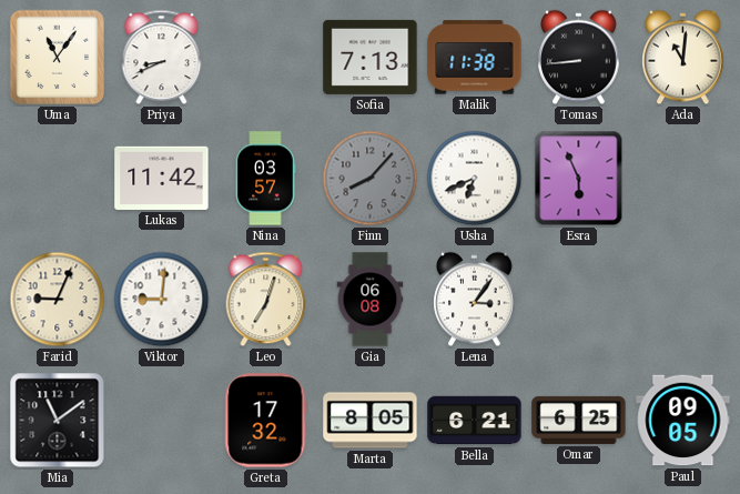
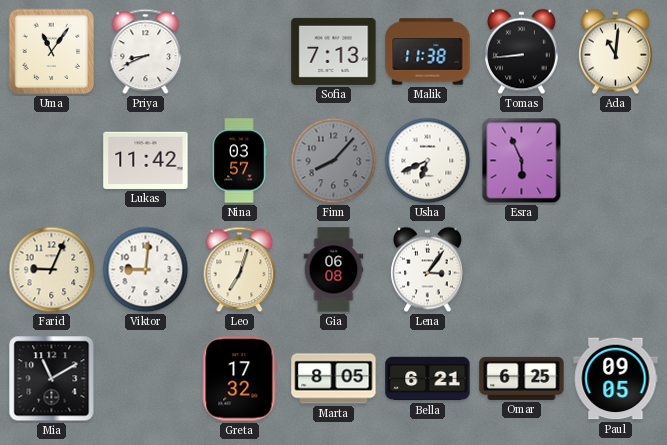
Mia: 11:09 -> 11:10
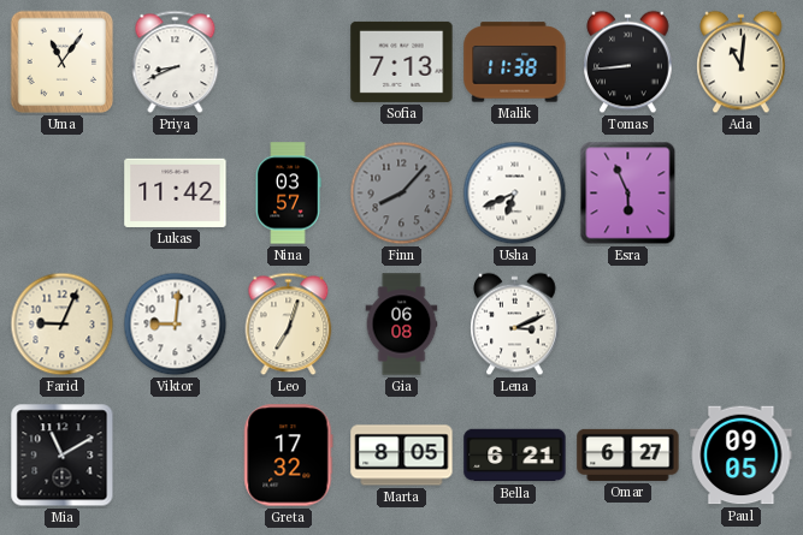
Lena: 3:06 -> 3:11
Omar: 6:25 -> 6:27
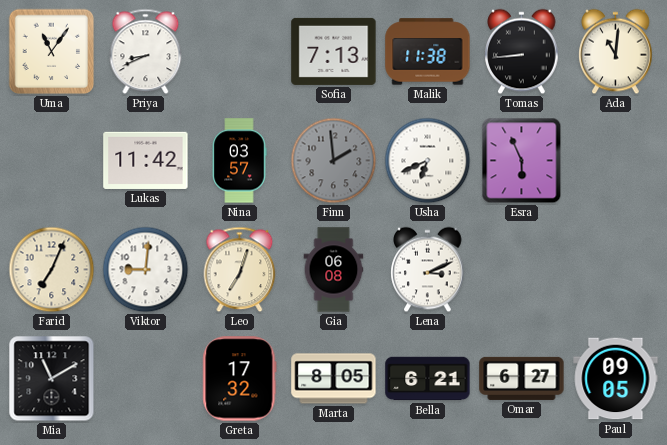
Finn: 8:07 -> 1:59
Farid: 9:04 -> 7:04
